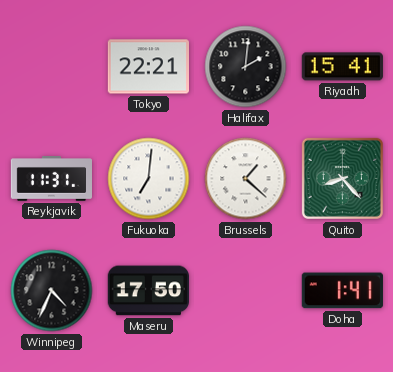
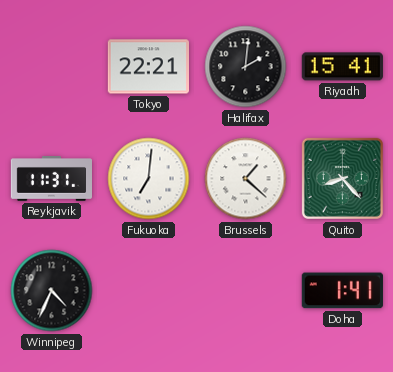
Maseru: 17:50 -> none
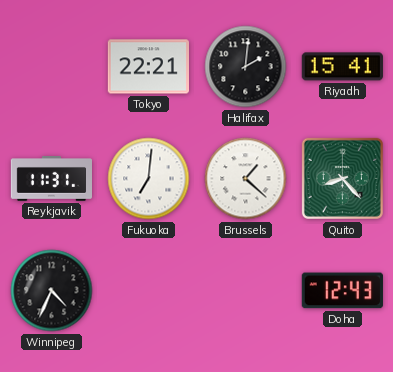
Doha: 1:41 -> 12:43
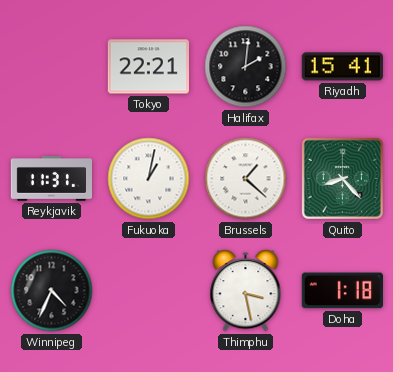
Fukuoka: 7:01 -> 1:02
Thimphu: none -> 3:28
Doha: 12:43 -> 1:18
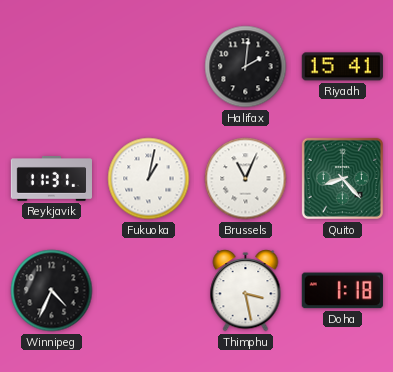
Tokyo: 22:21 -> none
Brussels: 1:22 -> 11:04
